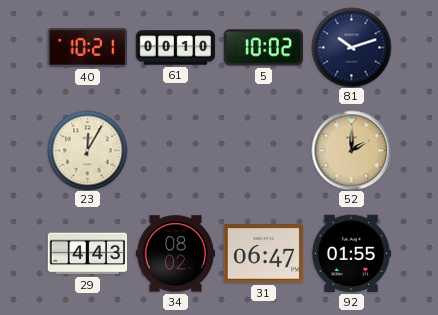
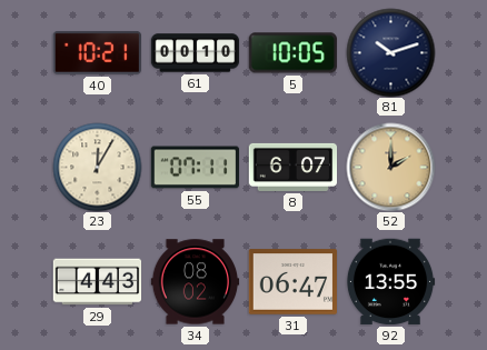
5: 10:02 -> 10:05
55: none -> 07:11
8: none -> 6:07
92: 01:55 -> 13:55
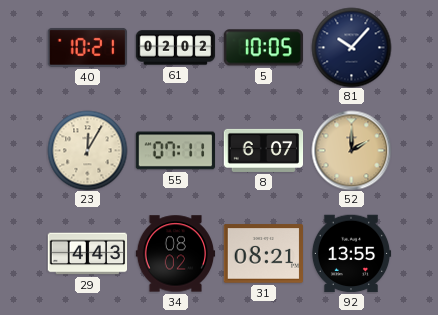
61: 00:10 -> 02:02
81: 10:12 -> 10:07
31: 06:47 -> 08:21
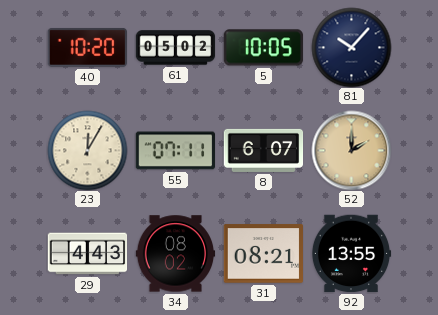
40: 10:21 -> 10:20
61: 02:02 -> 05:02
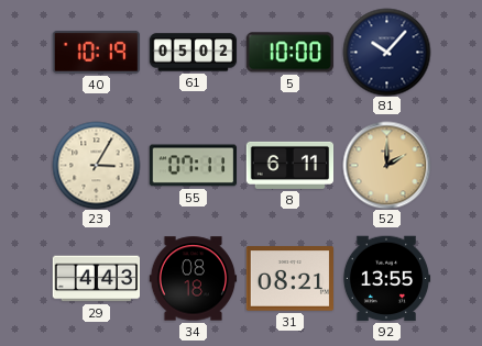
40: 10:20 -> 10:19
5: 10:05 -> 10:00
23: 12:05 -> 3:05
8: 6:07 -> 6:11
34: 08:02 -> 08:18
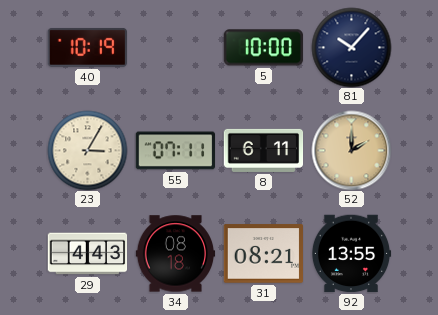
61: 05:02 -> none
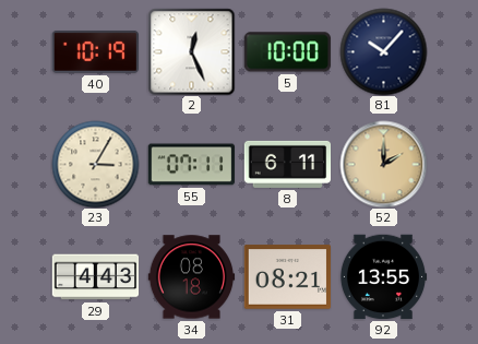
2: none -> 12:26
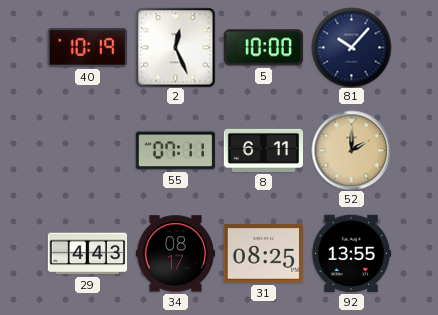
23: 3:05 -> none
34: 08:18 -> 08:17
31: 08:21 -> 08:25
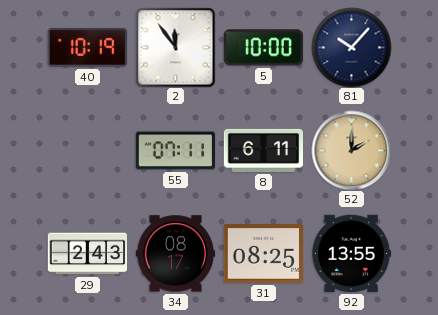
2: 12:26 -> 11:54
29: 4:43 -> 2:43
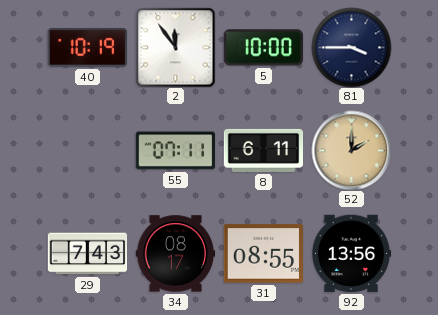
81: 10:07 -> 3:45
29: 2:43 -> 7:43
31: 08:25 -> 08:55
92: 13:55 -> 13:56
